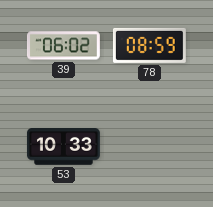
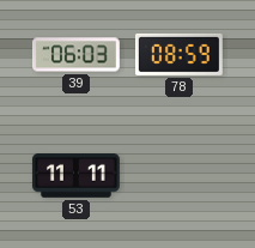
39: 06:02 -> 06:03
53: 10:33 -> 11:11
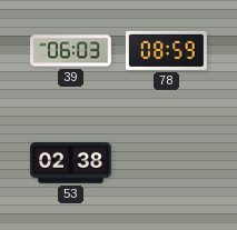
53: 11:11 -> 02:38
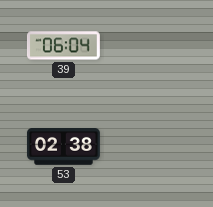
39: 06:03 -> 06:04
78: 08:59 -> none
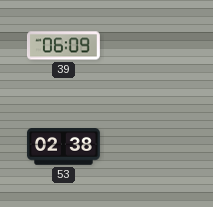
39: 06:04 -> 06:09
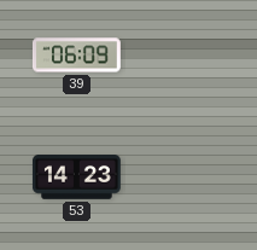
53: 02:38 -> 14:23
